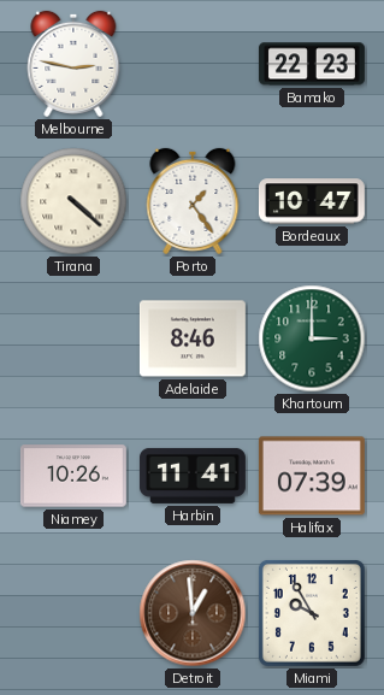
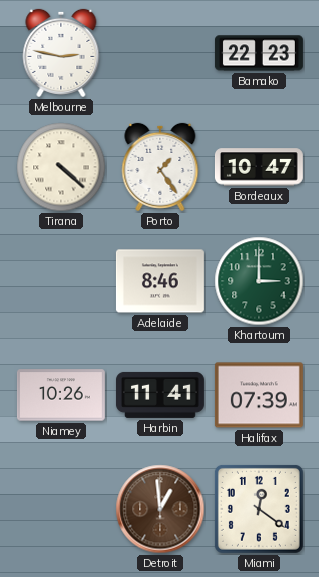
Miami: 9:55 -> 12:21
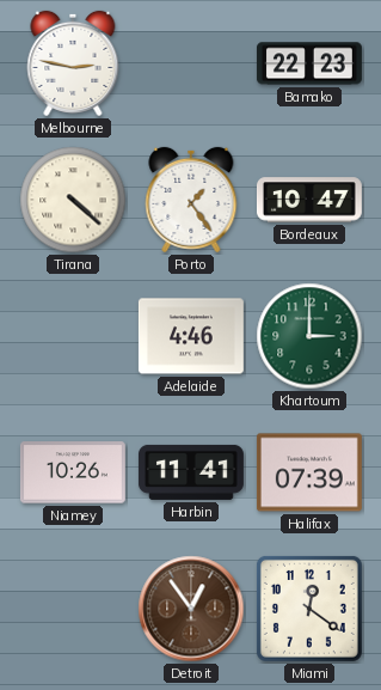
Adelaide: 8:46 -> 4:46
Detroit: 12:59 -> 12:54
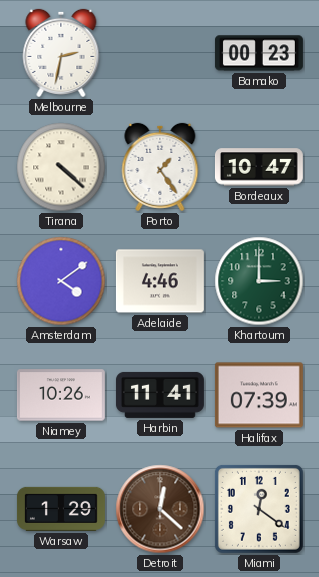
Melbourne: 2:47 -> 2:32
Bamako: 22:23 -> 00:23
Amsterdam: none -> 4:09
Warsaw: none -> 1:29
Detroit: 12:54 -> 12:22
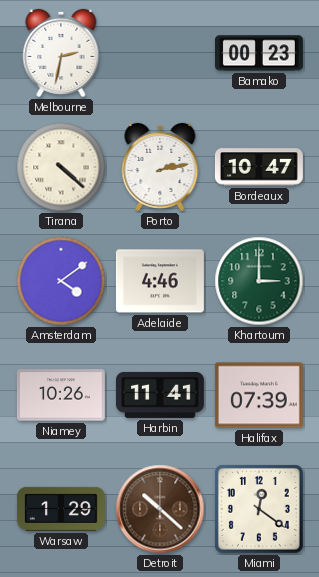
Porto: 1:24 -> 2:13
Detroit: 12:22 -> 10:22
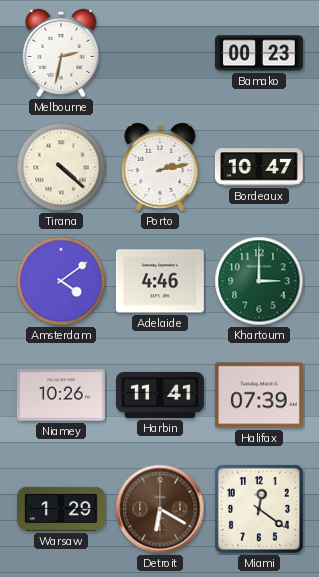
Detroit: 10:22 -> 6:20
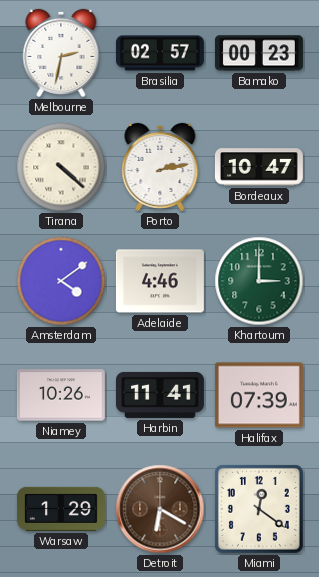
Brasilia: none -> 02:57
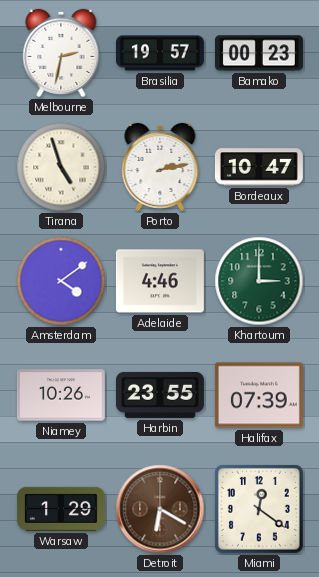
Brasilia: 02:57 -> 19:57
Tirana: 4:22 -> 4:57
Harbin: 11:41 -> 23:55
